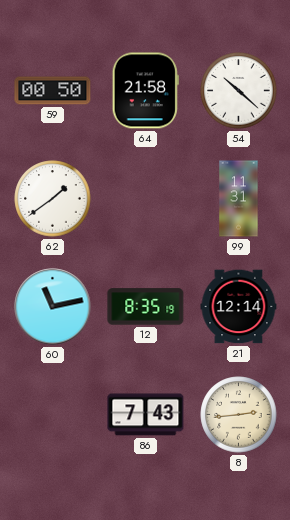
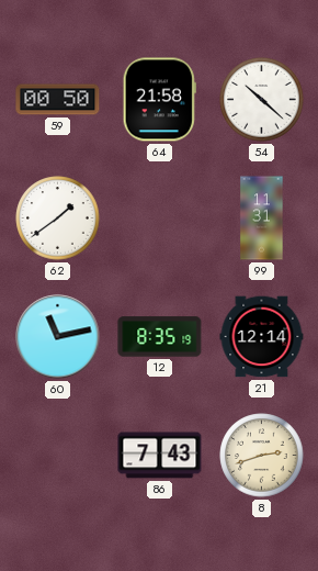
8: 2:44 -> 2:42
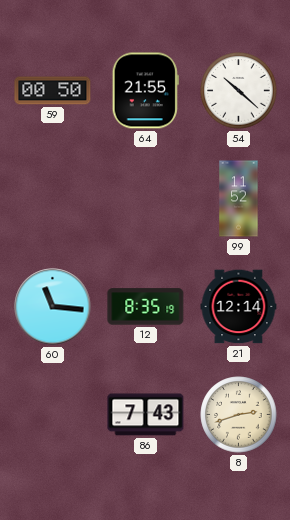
64: 21:58 -> 21:55
62: 1:39 -> none
99: 11:31 -> 11:52
60: 11:13 -> 11:16
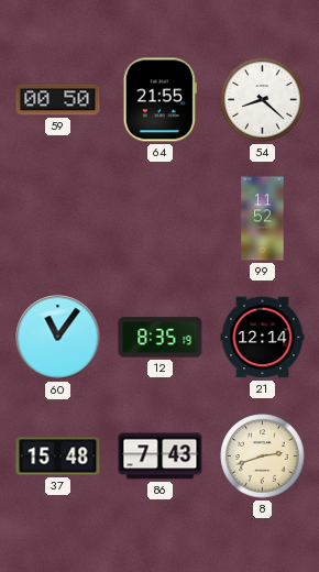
54: 10:22 -> 8:22
60: 11:16 -> 11:06
37: none -> 15:48
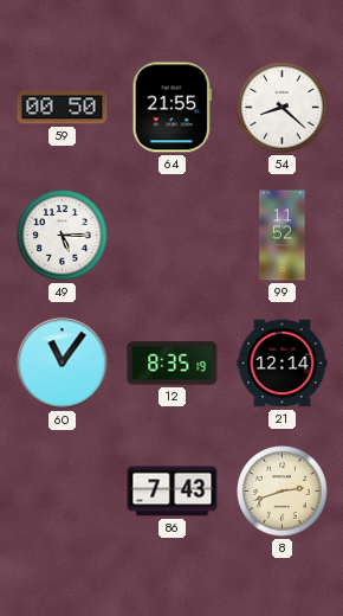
49: none -> 5:15
37: 15:48 -> none
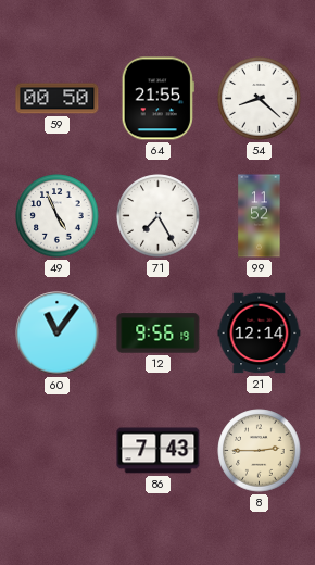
49: 5:15 -> 4:56
71: none -> 7:25
12: 8:35 -> 9:56
8: 2:42 -> 2:45
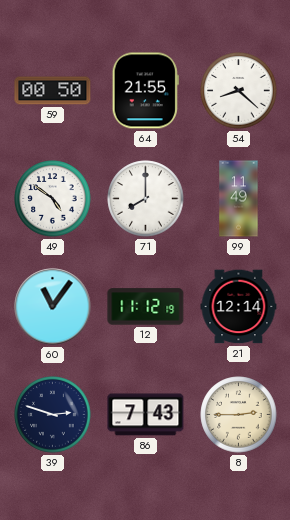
49: 4:56 -> 4:51
71: 7:25 -> 8:00
99: 11:52 -> 11:49
12: 9:56 -> 11:12
39: none -> 2:48
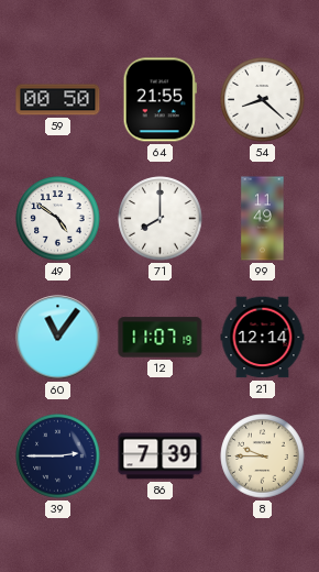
12: 11:12 -> 11:07
39: 2:48 -> 2:45
86: 7:43 -> 7:39
8: 2:45 -> 9:45
